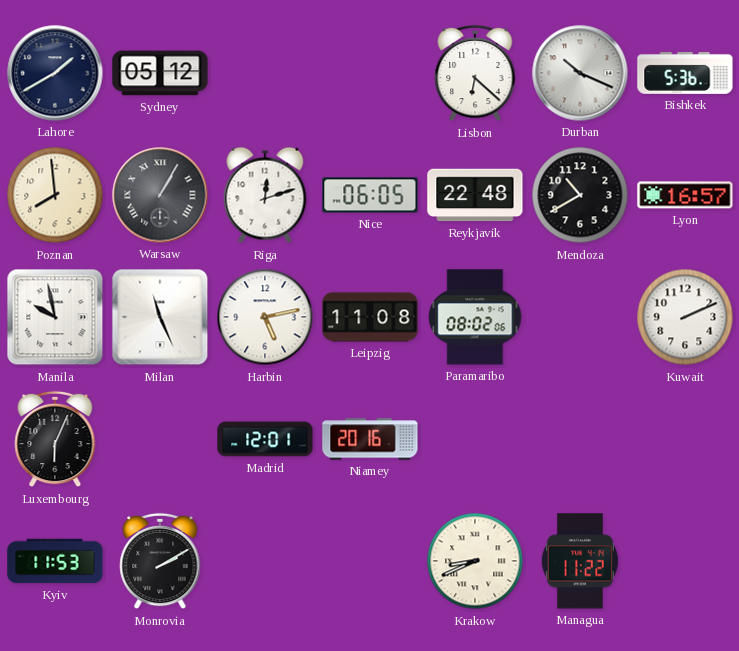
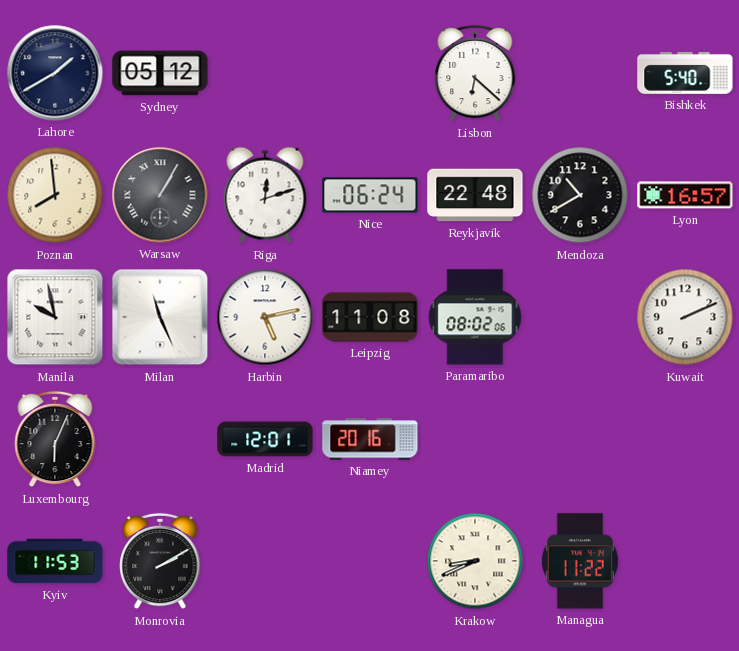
Durban: 10:19 -> none
Bishkek: 5:36 -> 5:40
Nice: 06:05 -> 06:24
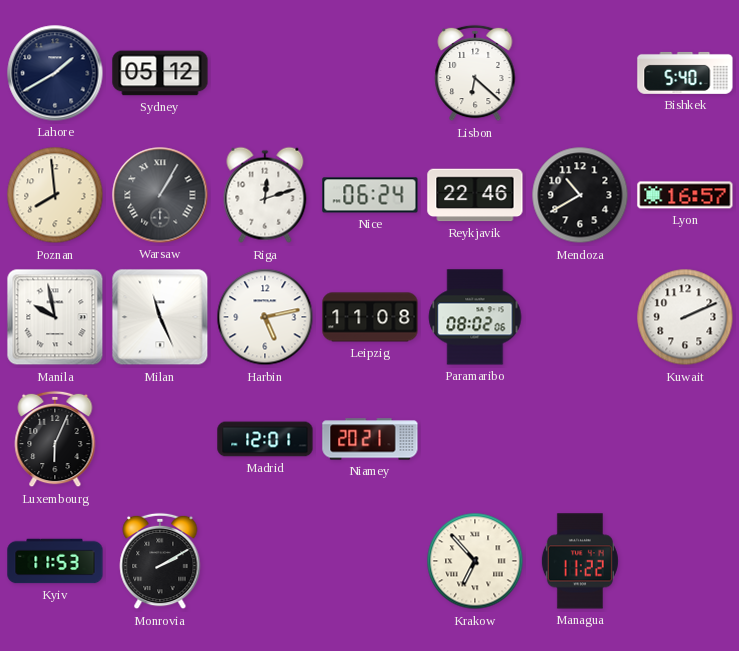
Reykjavik: 22:48 -> 22:46
Niamey: 20:16 -> 20:21
Krakow: 8:41 -> 6:53
